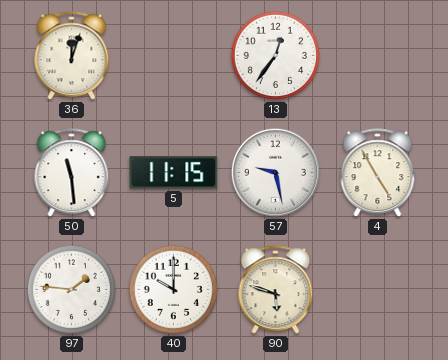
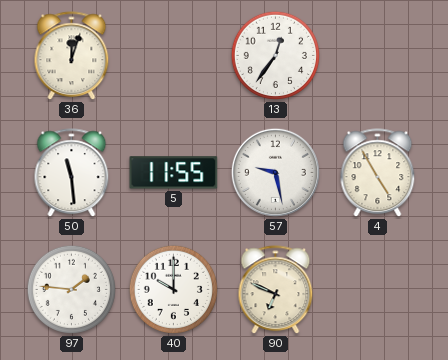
5: 11:15 -> 11:55
90: 5:48 -> 6:49
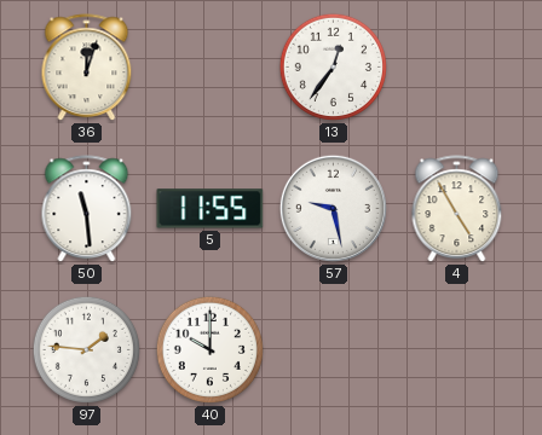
90: 6:49 -> none
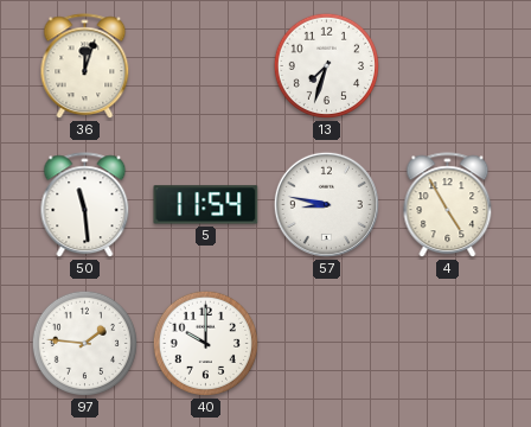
13: 12:36 -> 7:33
5: 11:55 -> 11:54
57: 9:28 -> 8:47
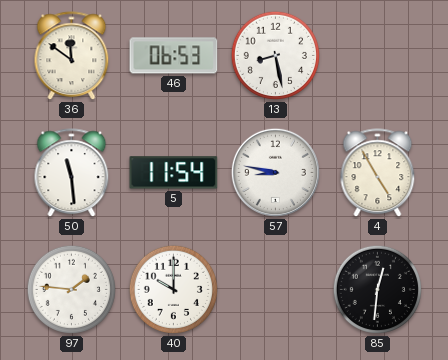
36: 12:03 -> 11:51
46: none -> 06:53
13: 7:33 -> 8:28
85: none -> 12:31
